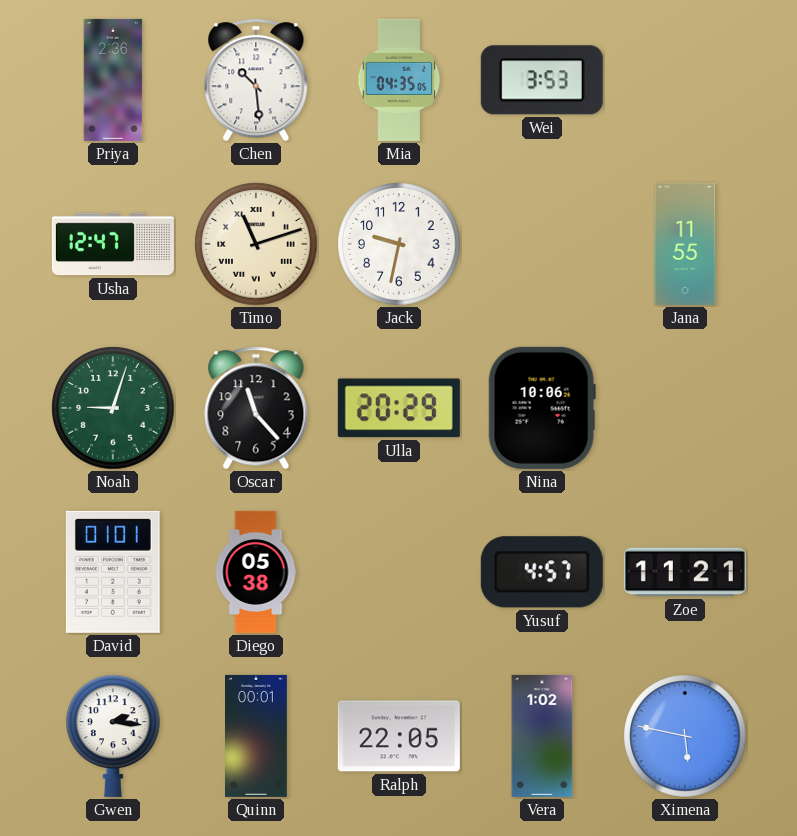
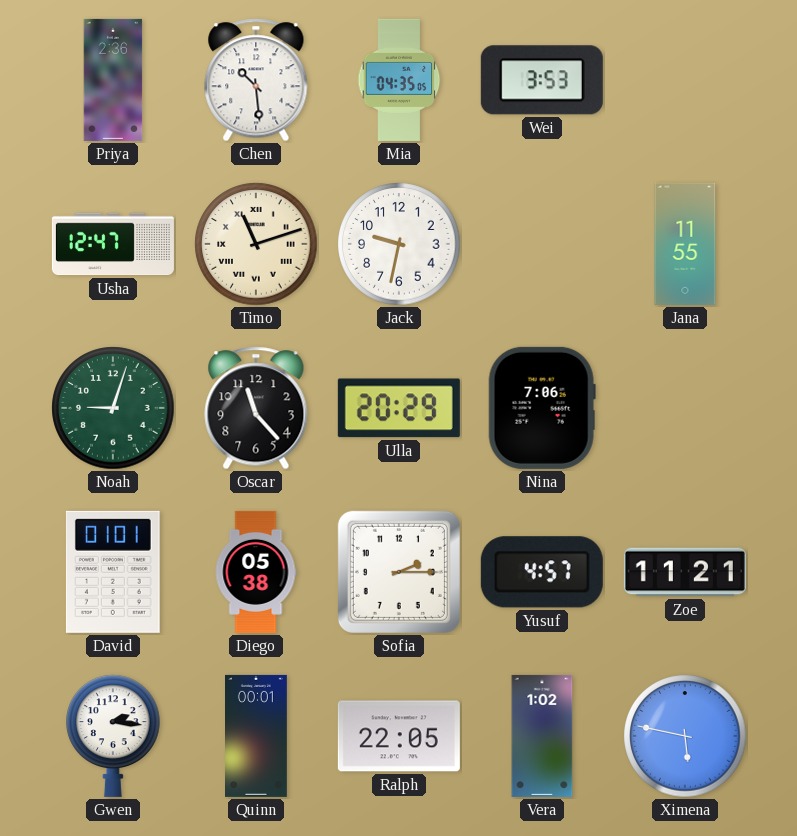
Nina: 10:06 -> 7:06
Sofia: none -> 2:15
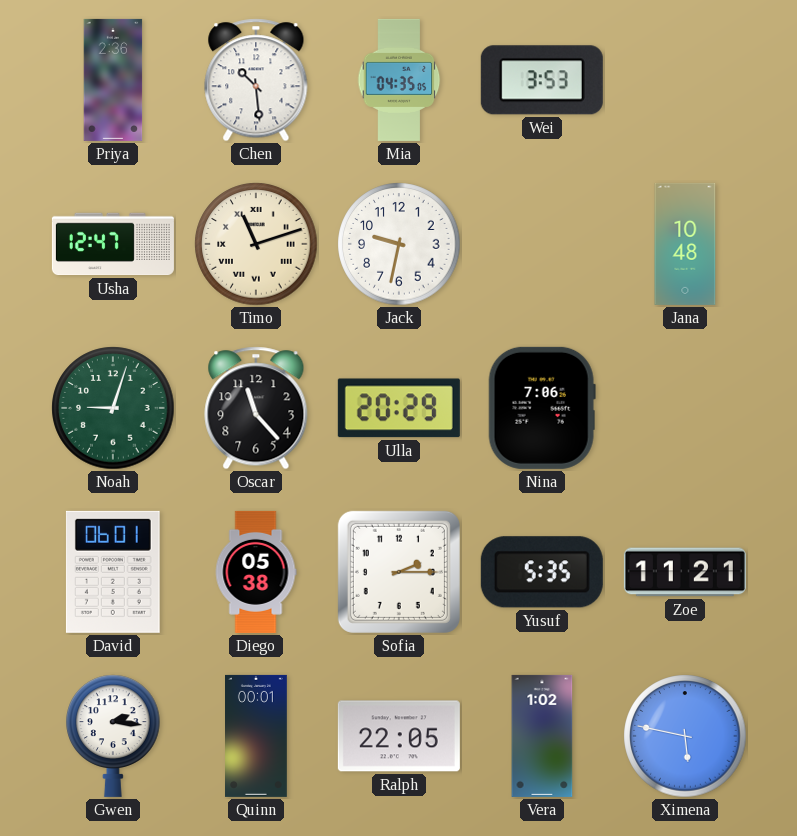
Jana: 11:55 -> 10:48
David: 01:01 -> 06:01
Yusuf: 4:57 -> 5:35
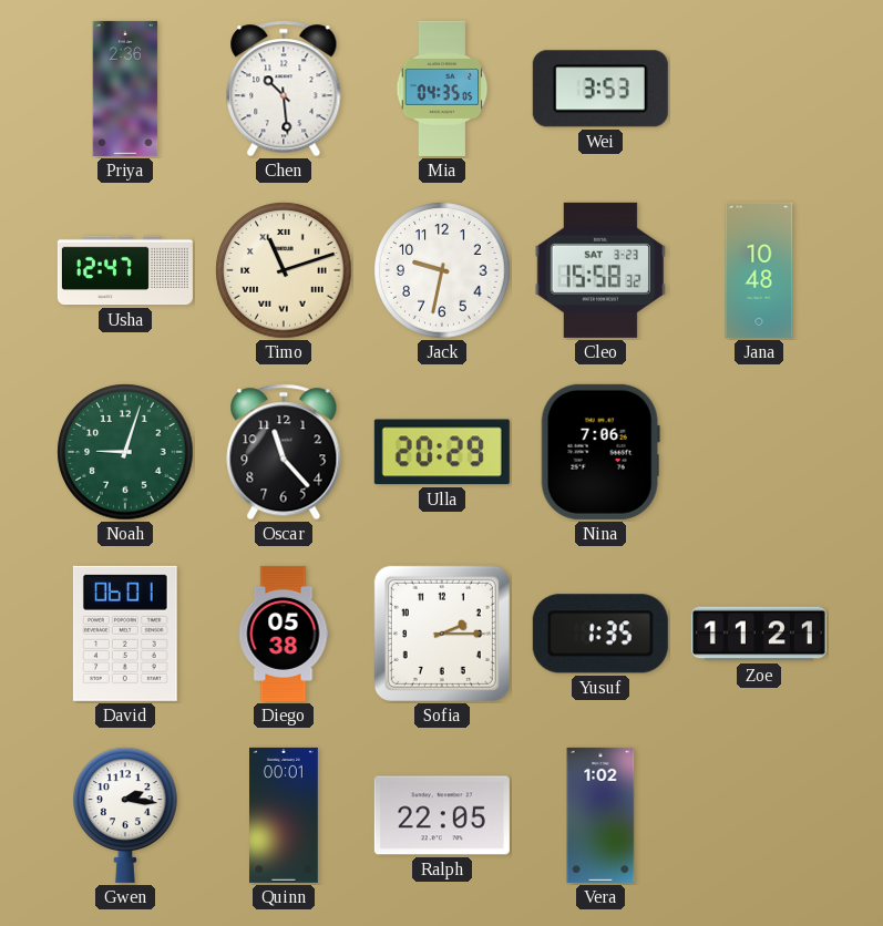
Cleo: none -> 15:58
Yusuf: 5:35 -> 1:35
Ximena: 5:47 -> none
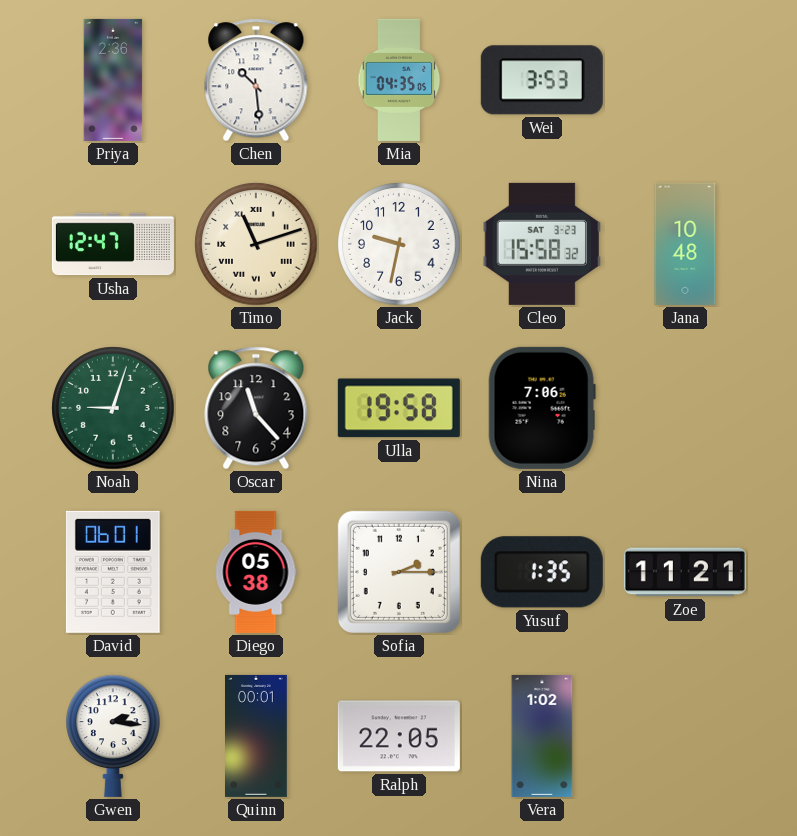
Ulla: 20:29 -> 19:58
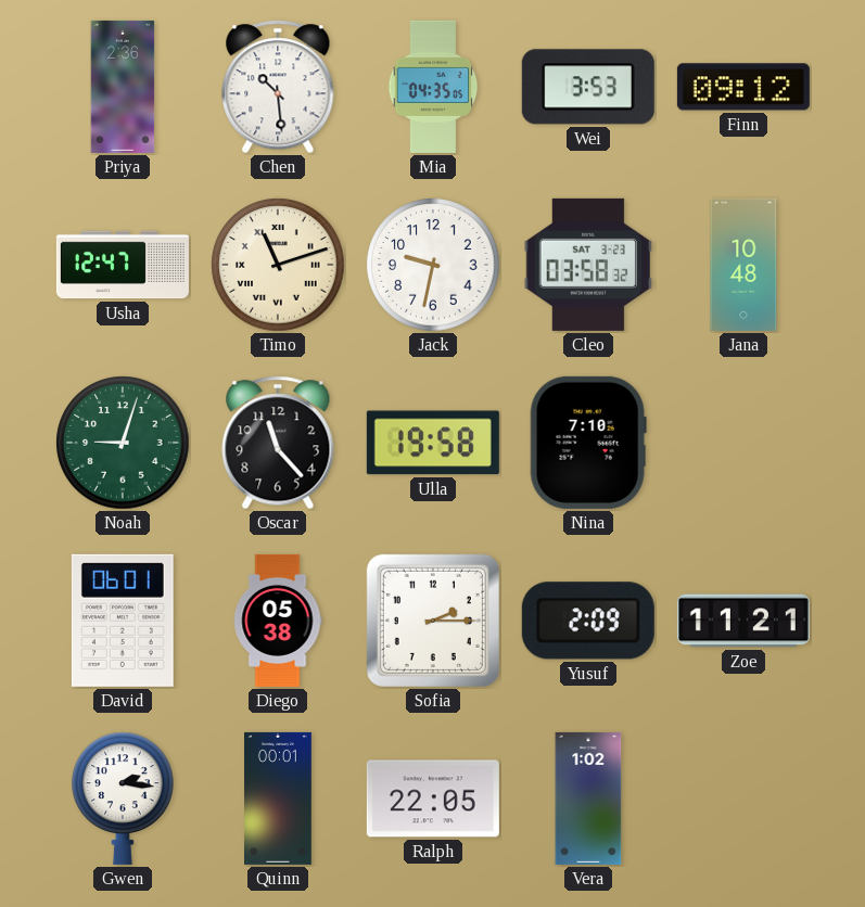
Finn: none -> 09:12
Cleo: 15:58 -> 03:58
Nina: 7:06 -> 7:10
Yusuf: 1:35 -> 2:09
